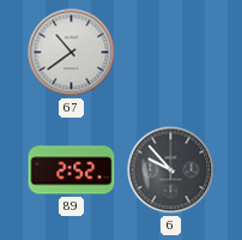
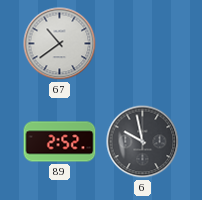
6: 9:53 -> 9:58
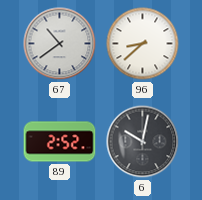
96: none -> 8:38
6: 9:58 -> 10:02
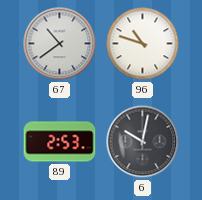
96: 8:38 -> 10:48
89: 2:52 -> 2:53
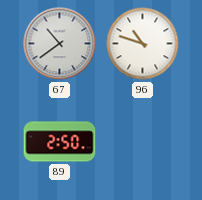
89: 2:53 -> 2:50
6: 10:02 -> none
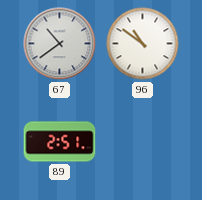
96: 10:48 -> 10:51
89: 2:50 -> 2:51
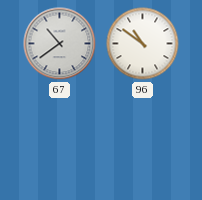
89: 2:51 -> none
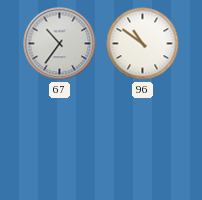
67: 10:39 -> 10:36
